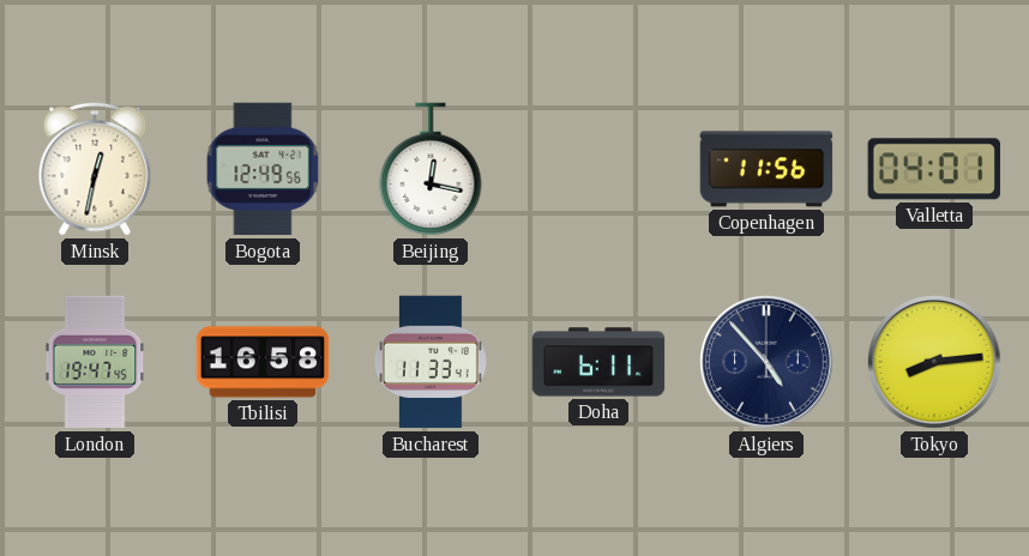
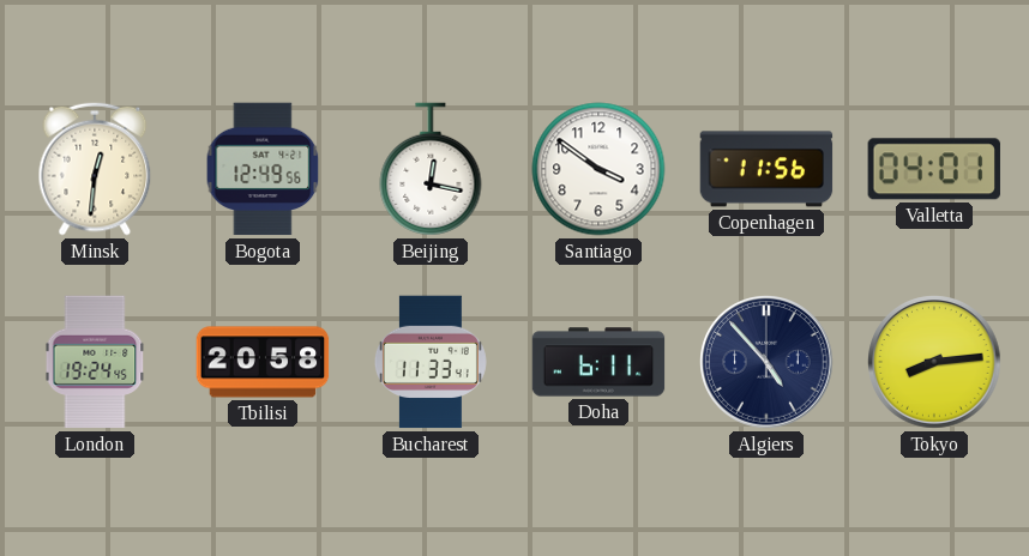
Minsk: 12:32 -> 12:31
Santiago: none -> 3:51
London: 19:47 -> 19:24
Tbilisi: 16:58 -> 20:58
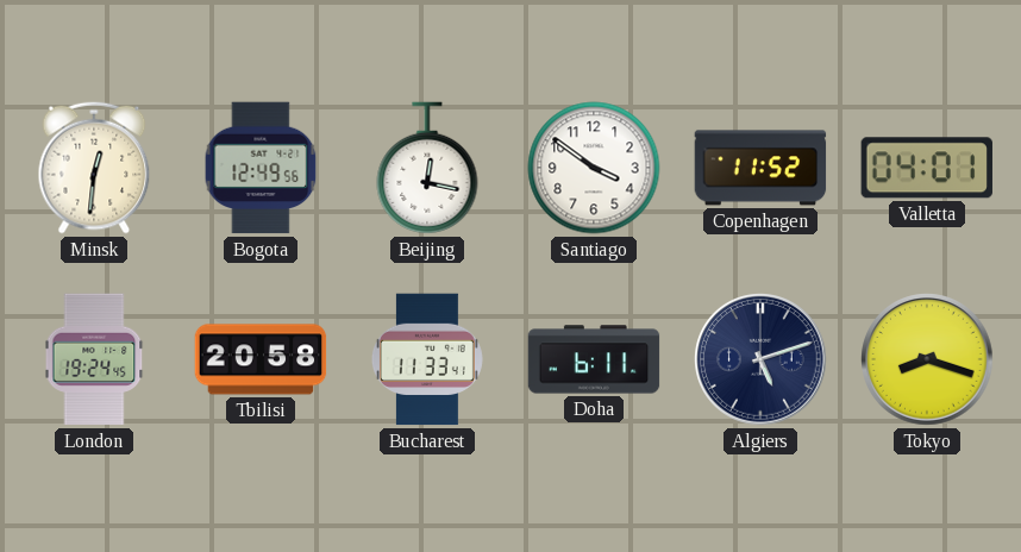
Copenhagen: 11:56 -> 11:52
Algiers: 4:53 -> 5:12
Tokyo: 8:14 -> 8:18
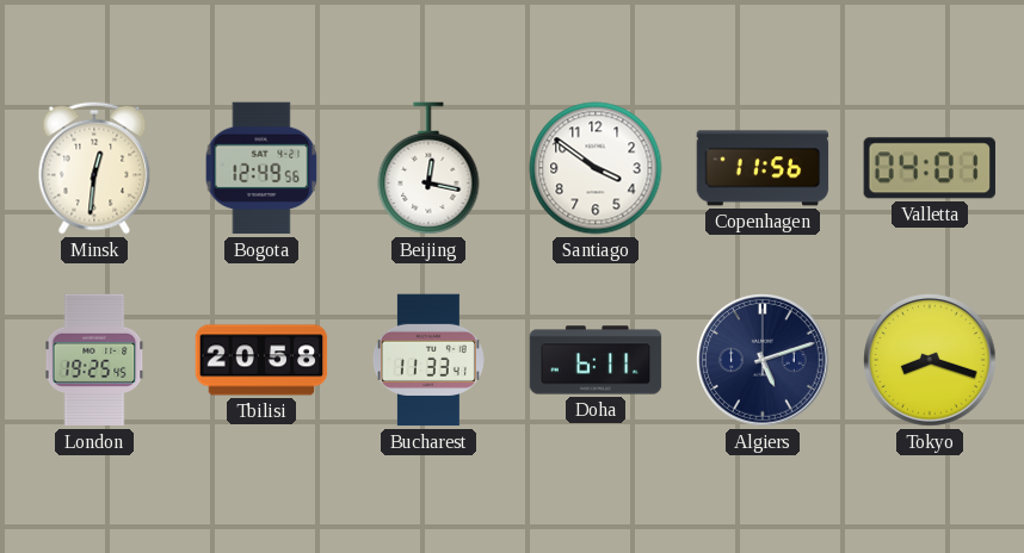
Copenhagen: 11:52 -> 11:56
London: 19:24 -> 19:25
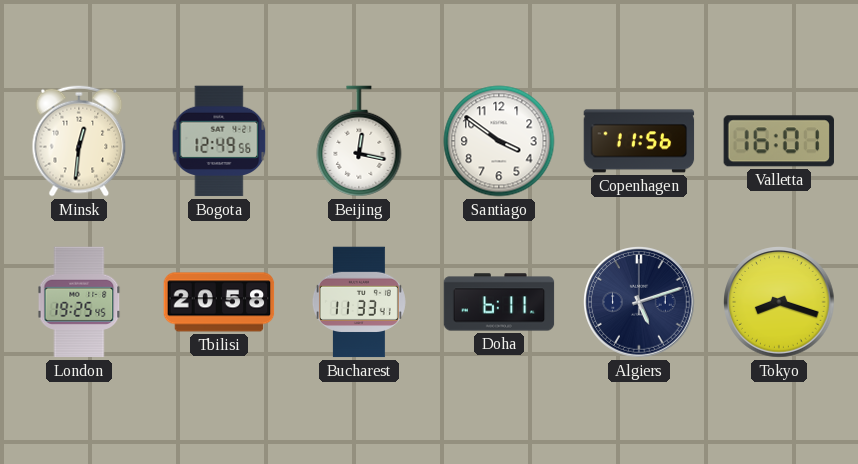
Valletta: 04:01 -> 16:01
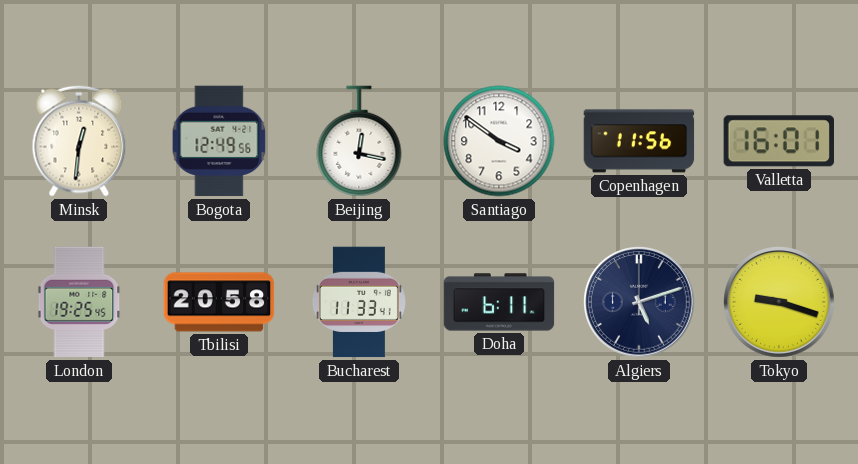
Tokyo: 8:18 -> 9:18
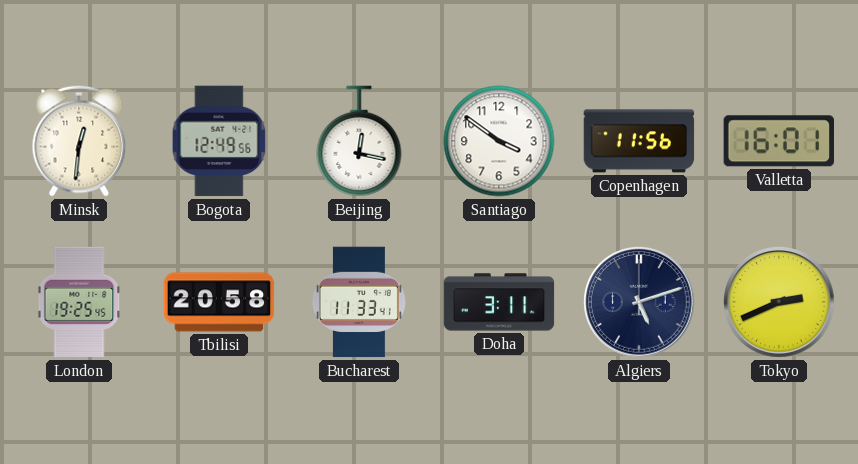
Doha: 6:11 -> 3:11
Tokyo: 9:18 -> 2:41
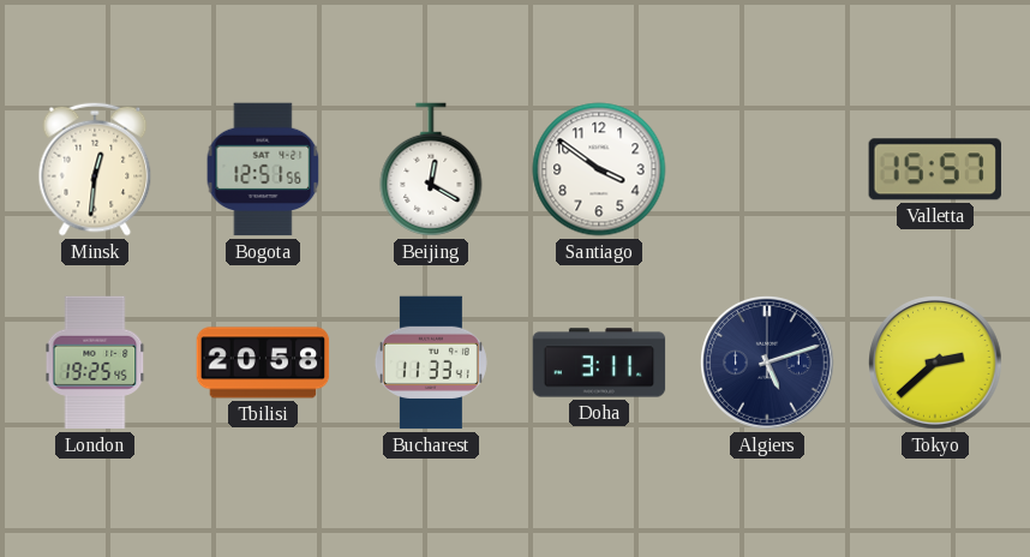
Bogota: 12:49 -> 12:51
Beijing: 12:17 -> 12:20
Copenhagen: 11:56 -> none
Valletta: 16:01 -> 15:57
Tokyo: 2:41 -> 2:38
